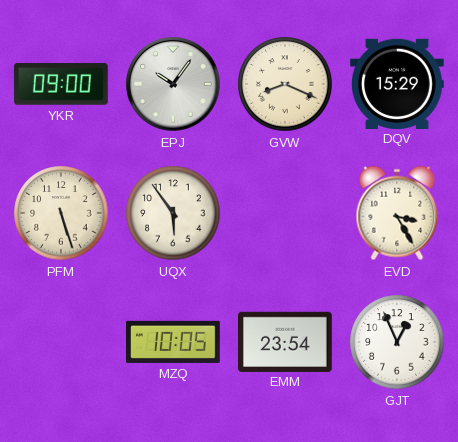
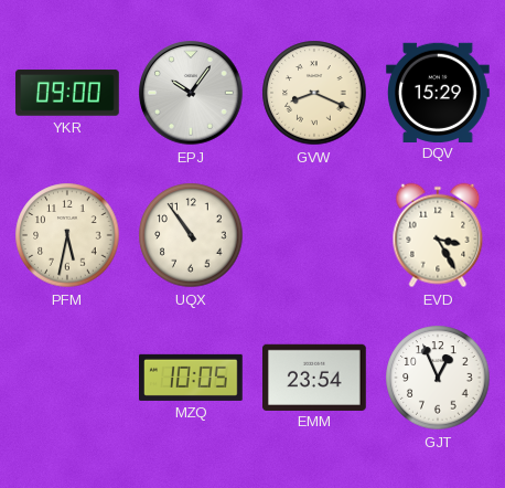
PFM: 5:27 -> 5:32
UQX: 5:54 -> 10:54
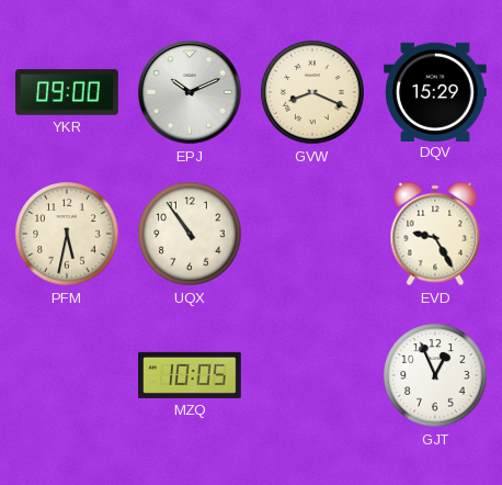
EPJ: 10:06 -> 10:11
EVD: 3:25 -> 9:25
EMM: 23:54 -> none
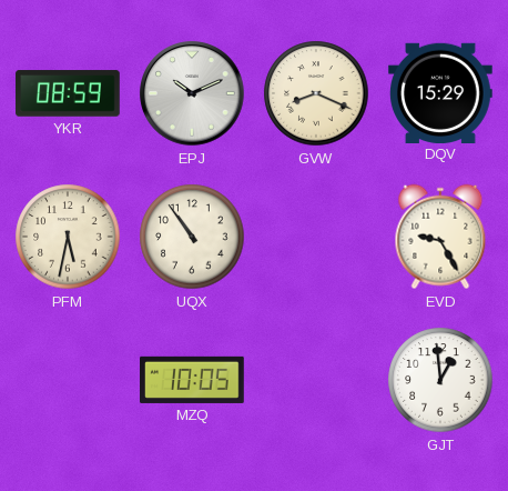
YKR: 09:00 -> 08:59
GJT: 12:56 -> 12:59
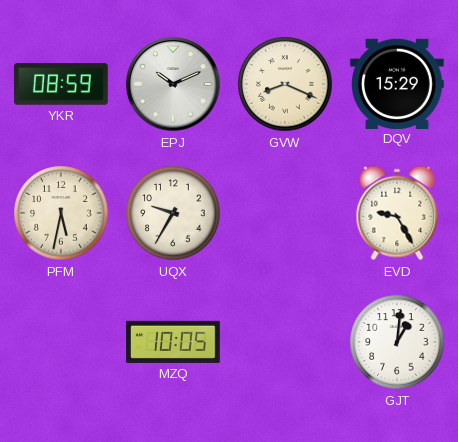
UQX: 10:54 -> 9:35
GJT: 12:59 -> 1:01
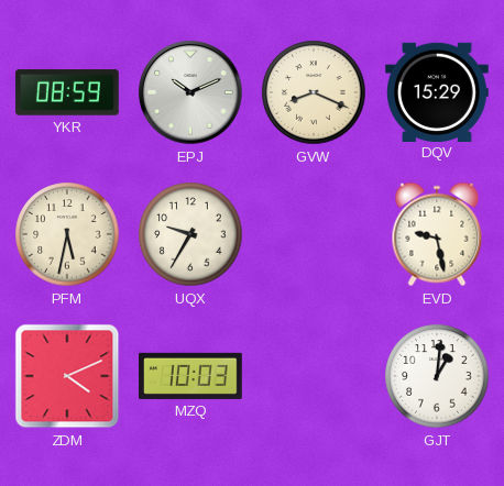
EVD: 9:25 -> 9:28
ZDM: none -> 4:11
MZQ: 10:05 -> 10:03
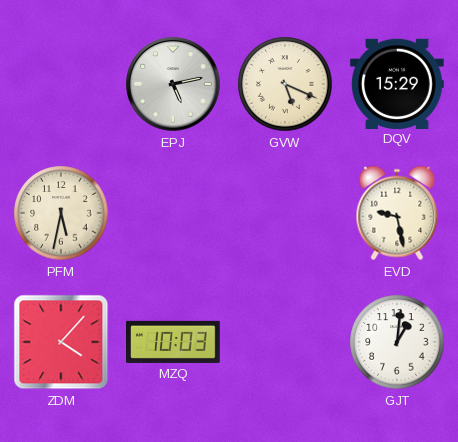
YKR: 08:59 -> none
EPJ: 10:11 -> 5:13
GVW: 8:19 -> 5:19
UQX: 9:35 -> none
ZDM: 4:11 -> 4:07
